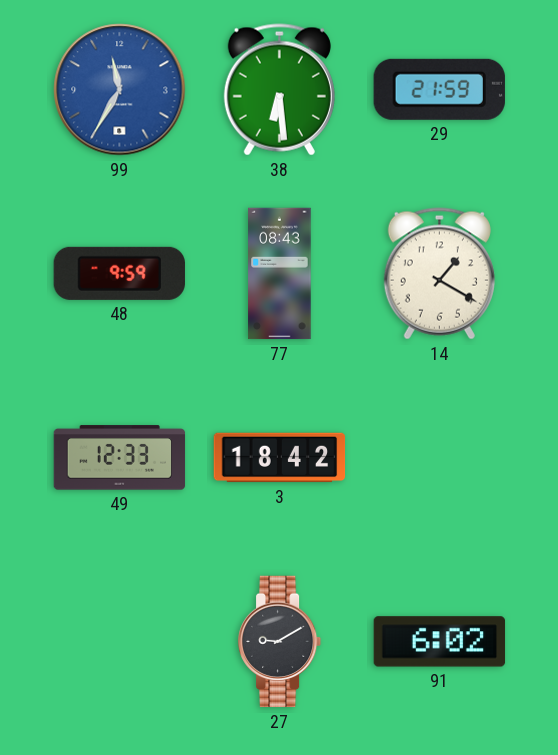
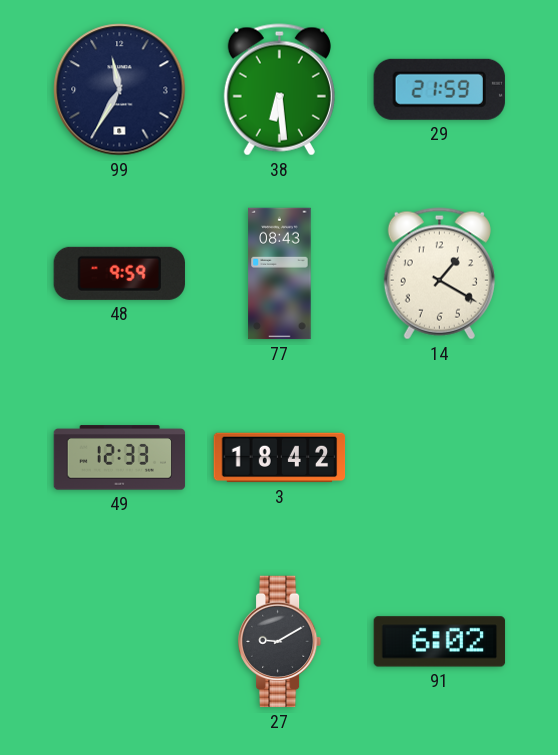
99 dial: blue -> navy
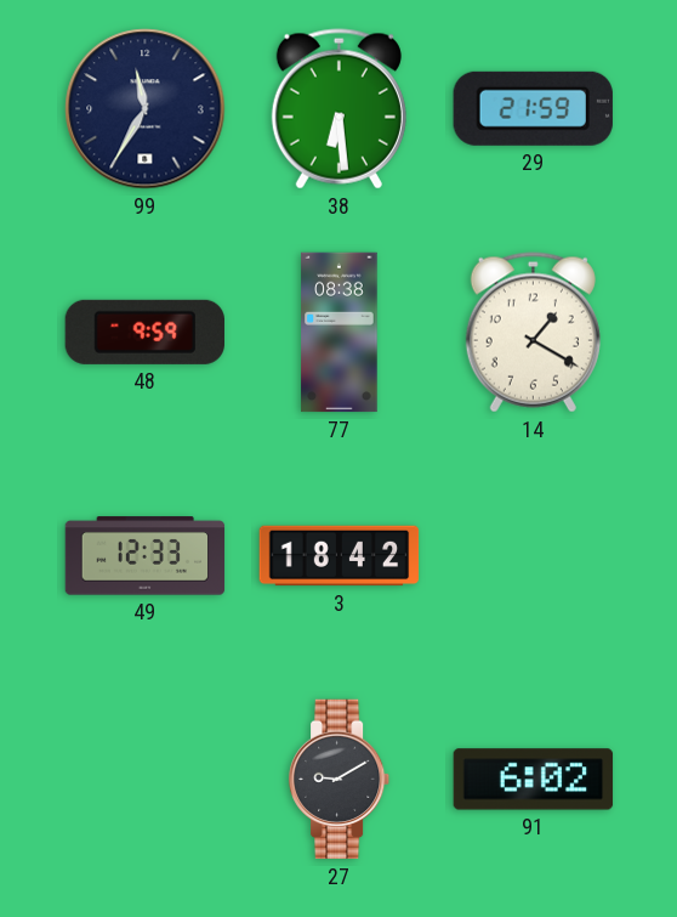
77: 08:43 -> 08:38
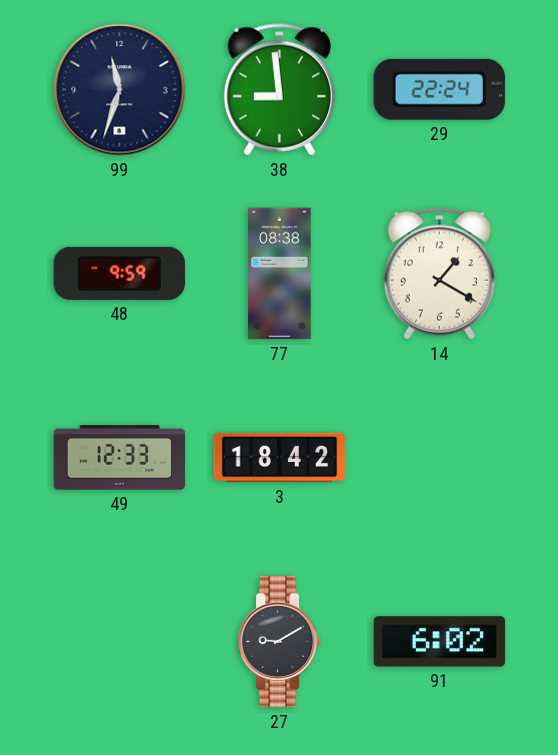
99: 11:35 -> 11:33
38: 6:29 -> 8:59
29: 21:59 -> 22:24
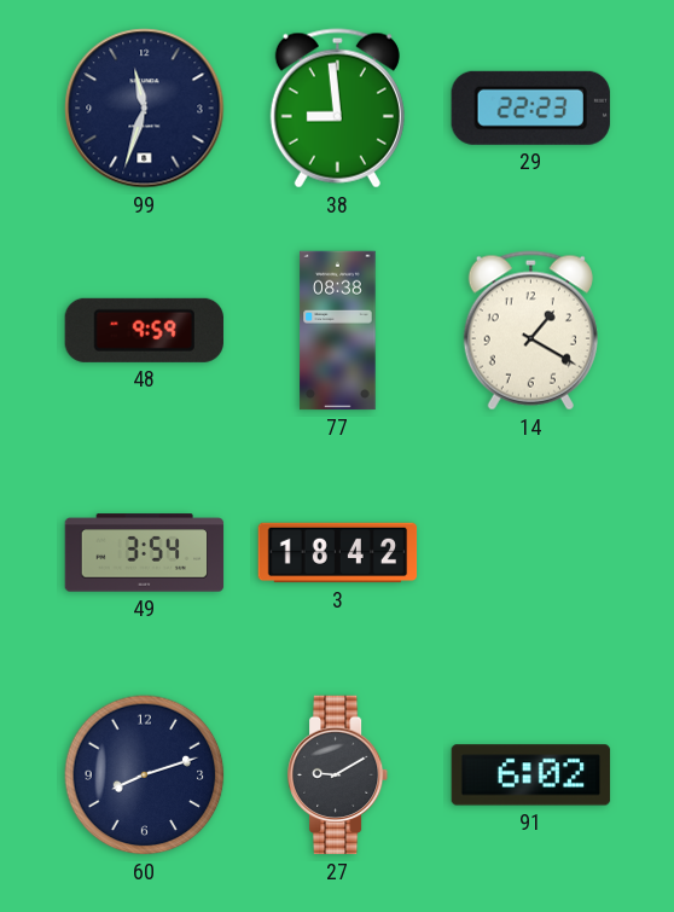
29: 22:24 -> 22:23
49: 12:33 -> 3:54
60: none -> 8:12
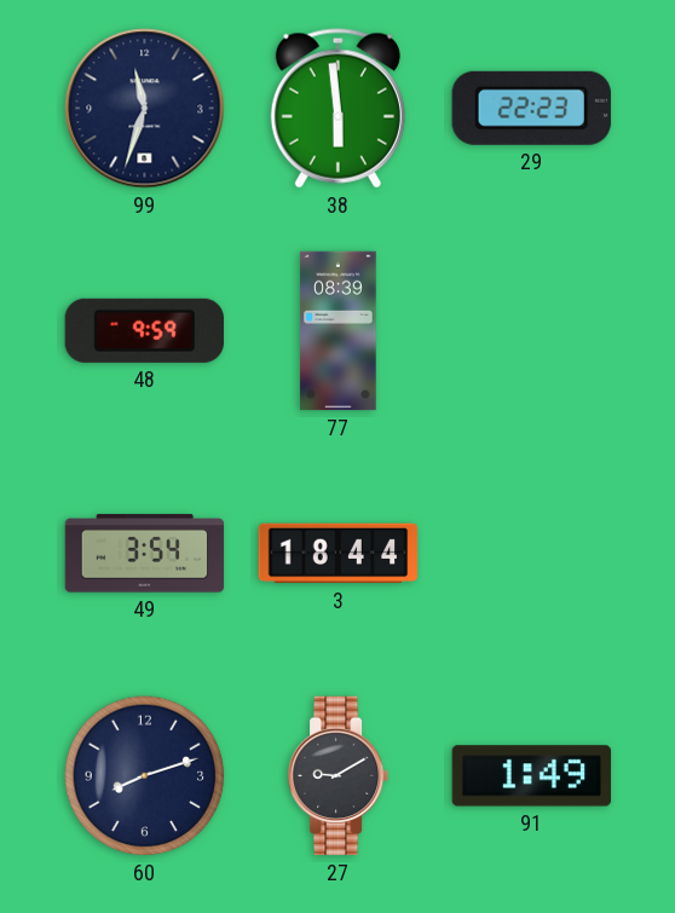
38: 8:59 -> 5:59
77: 08:38 -> 08:39
14: 1:20 -> none
3: 18:42 -> 18:44
91: 6:02 -> 1:49
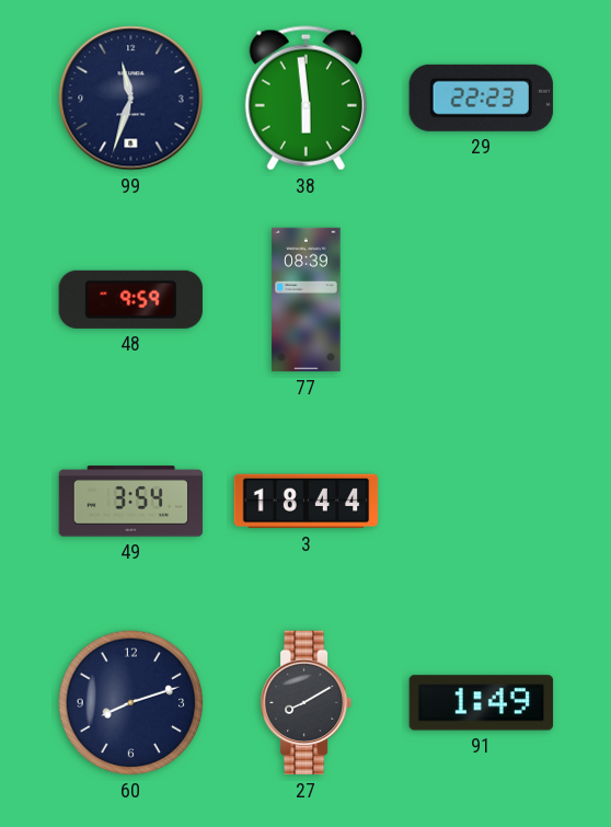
27: 9:10 -> 8:10
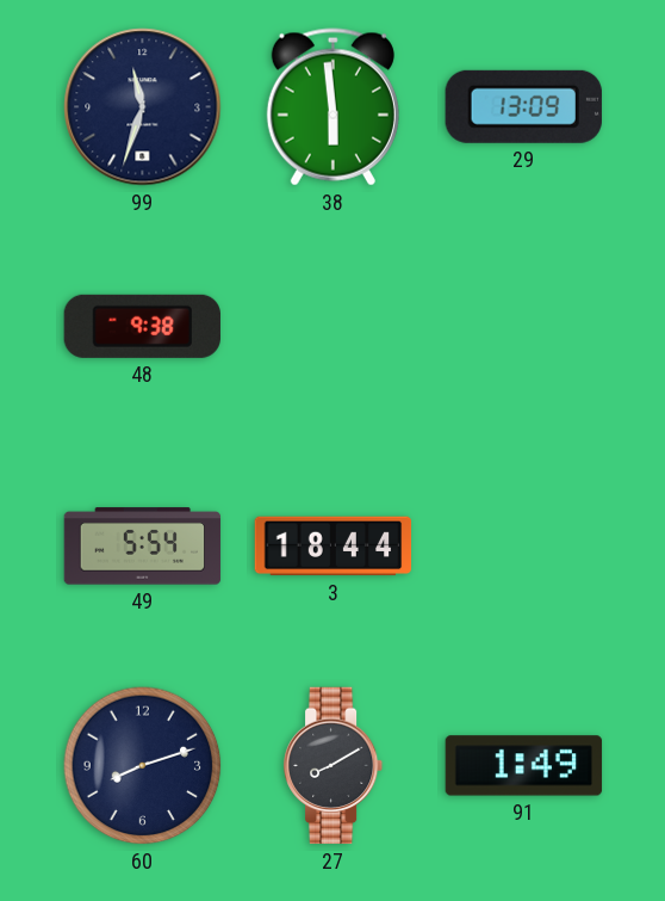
29: 22:23 -> 13:09
48: 9:59 -> 9:38
77: 08:39 -> none
49: 3:54 -> 5:54
